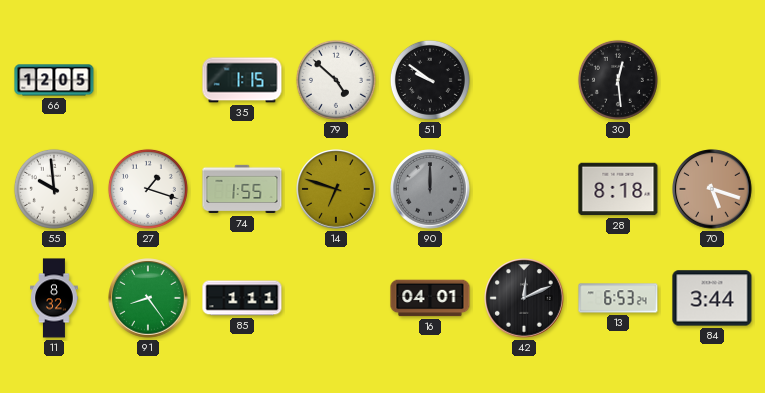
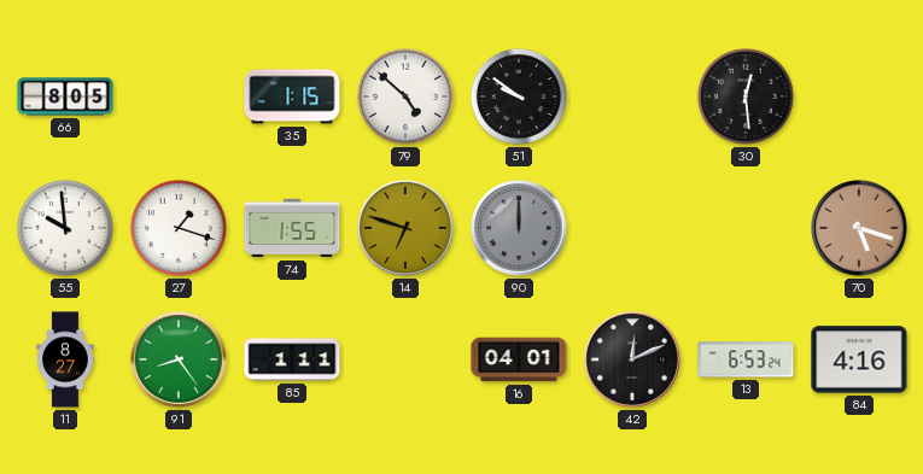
66: 12:05 -> 8:05
28: 8:18 -> none
11: 8:32 -> 8:27
84: 3:44 -> 4:16
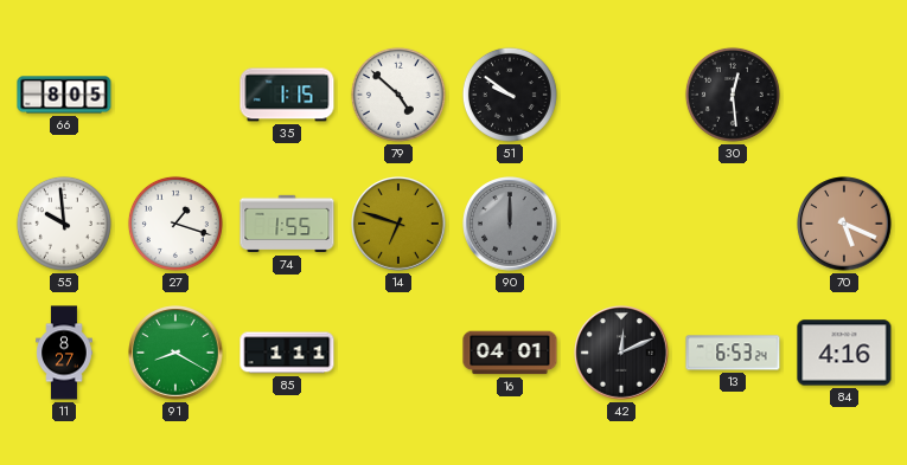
70: 5:18 -> 5:19
91: 8:24 -> 8:20
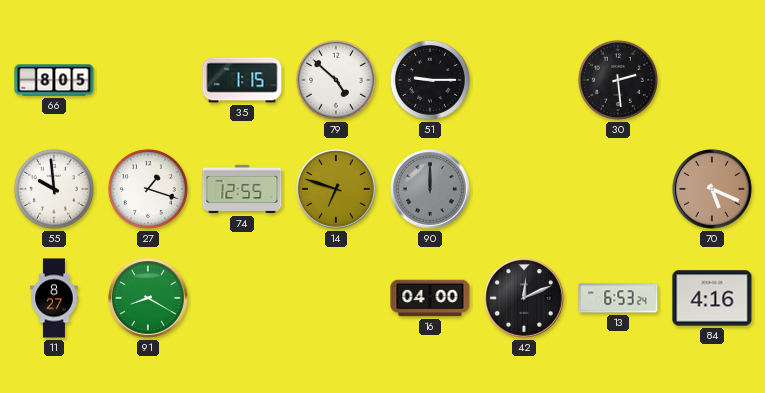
51: 9:51 -> 9:15
30: 12:29 -> 2:29
74: 1:55 -> 12:55
85: 1:11 -> none
16: 04:01 -> 04:00
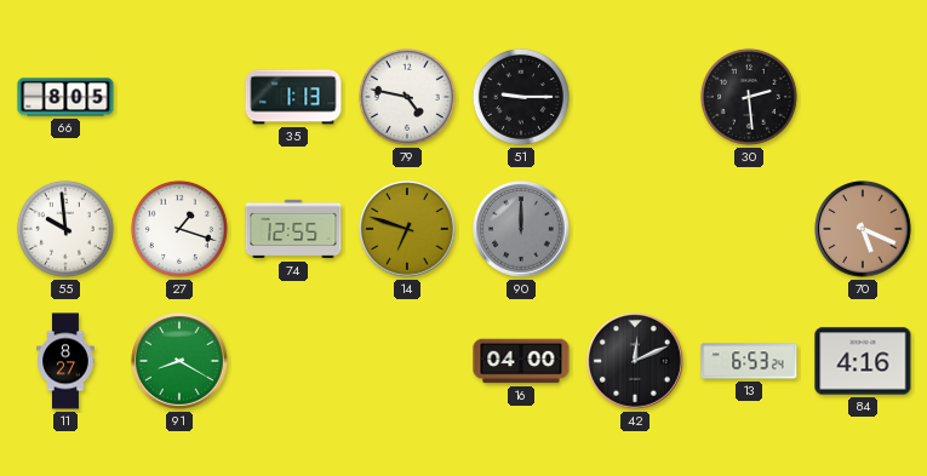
35: 1:15 -> 1:13
79: 4:52 -> 4:47
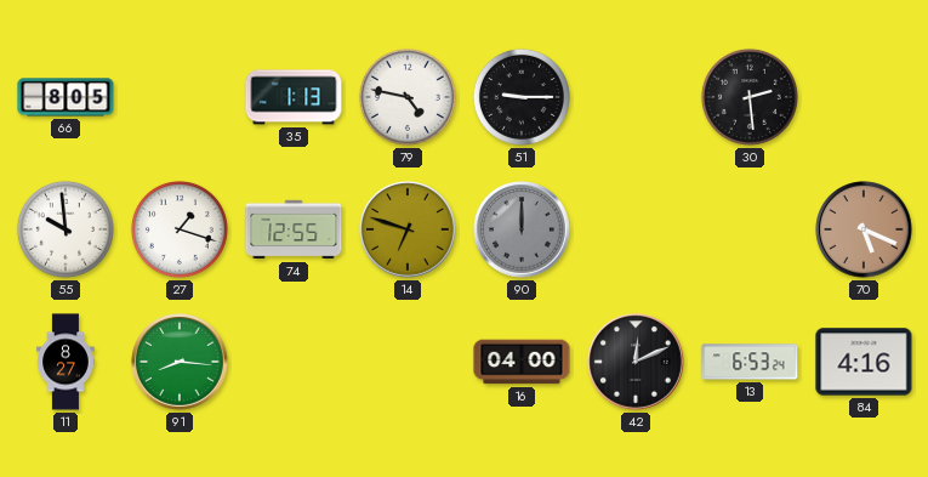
91: 8:20 -> 8:16
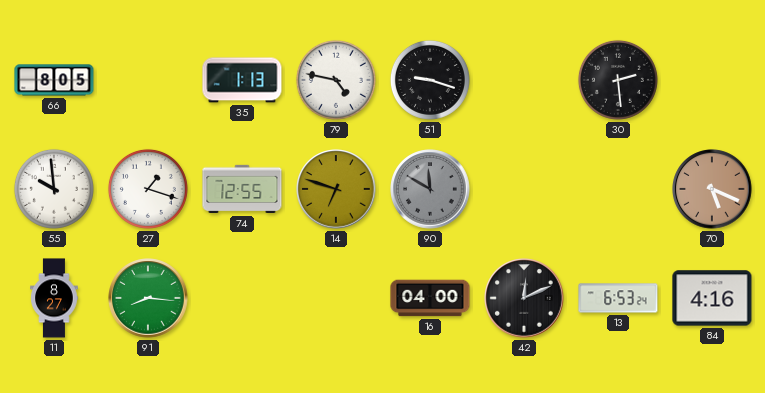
51: 9:15 -> 9:18
90: 12:00 -> 11:50
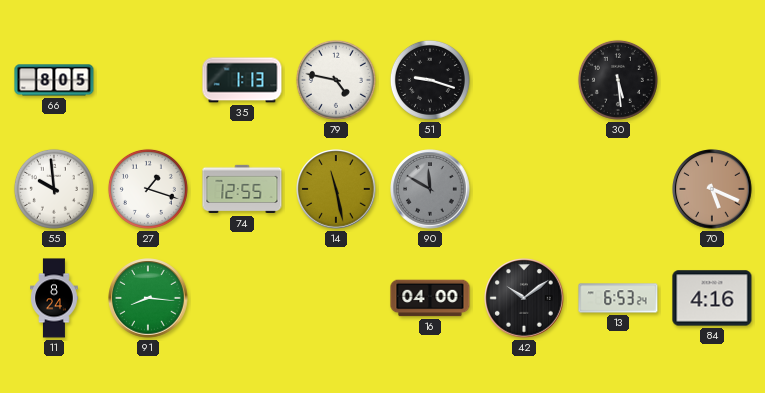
30: 2:29 -> 5:29
14: 6:48 -> 11:28
11: 8:27 -> 8:24
42: 12:11 -> 10:09
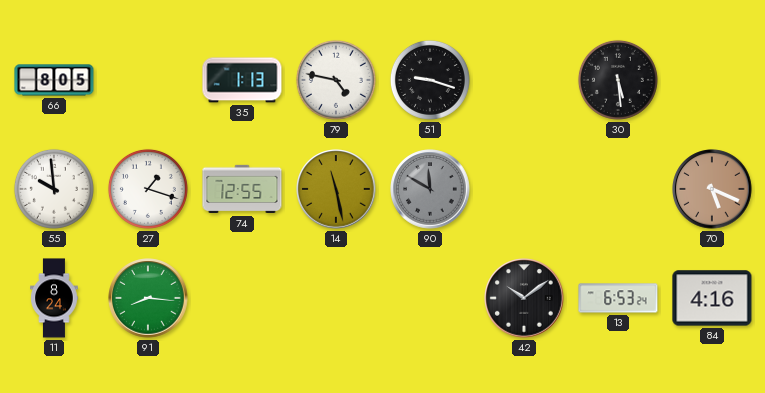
16: 04:00 -> none
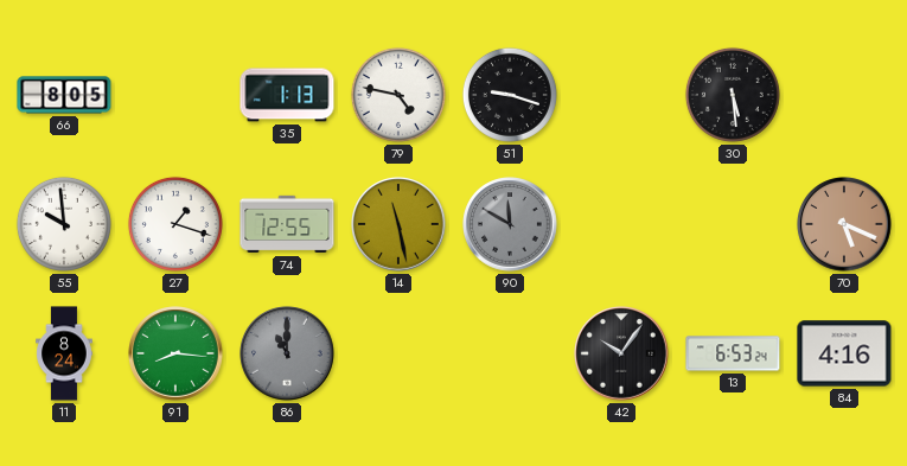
86: none -> 11:00
42: 10:09 -> 10:06
